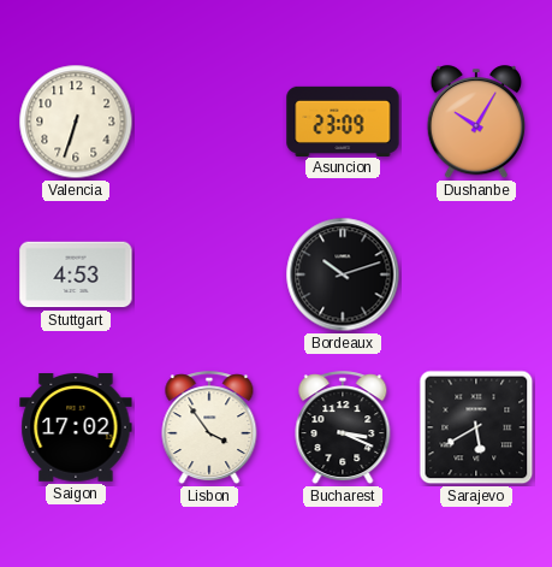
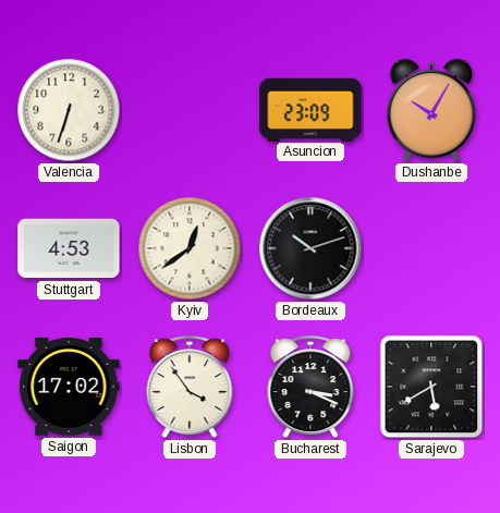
Kyiv: none -> 12:39
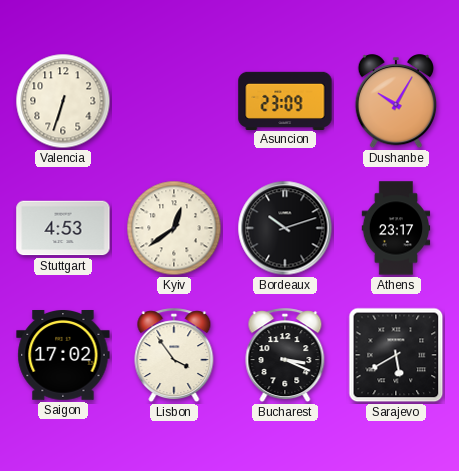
Athens: none -> 23:17
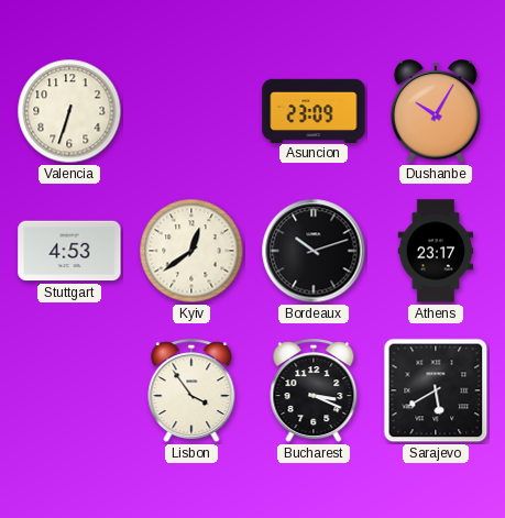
Saigon: 17:02 -> none
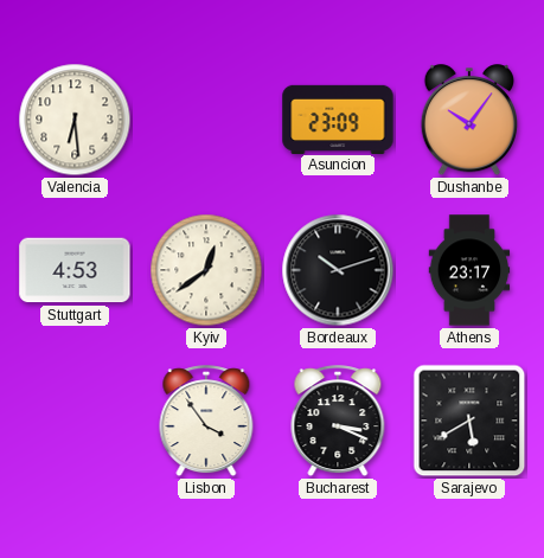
Valencia: 6:33 -> 6:29
Dushanbe: 10:05 -> 10:06
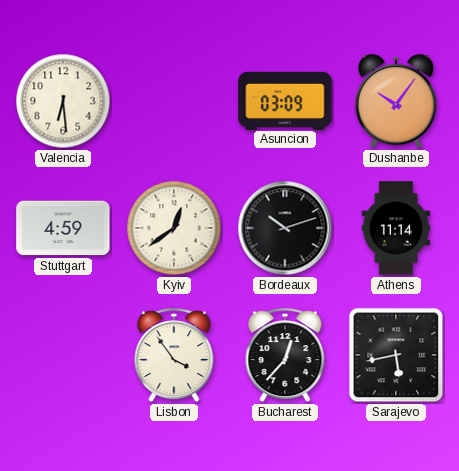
Asuncion: 23:09 -> 03:09
Stuttgart: 4:53 -> 4:59
Athens: 23:17 -> 11:14
Bucharest: 3:19 -> 12:37
Sarajevo: 5:40 -> 5:43
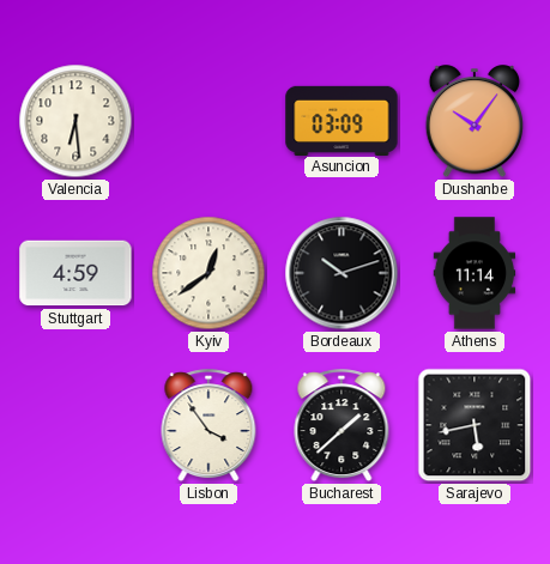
Bucharest: 12:37 -> 1:38
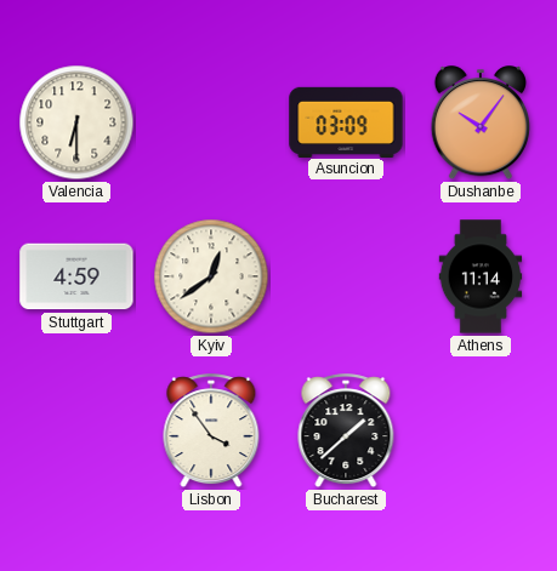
Valencia: 6:29 -> 6:30
Bordeaux: 10:12 -> none
Sarajevo: 5:43 -> none
